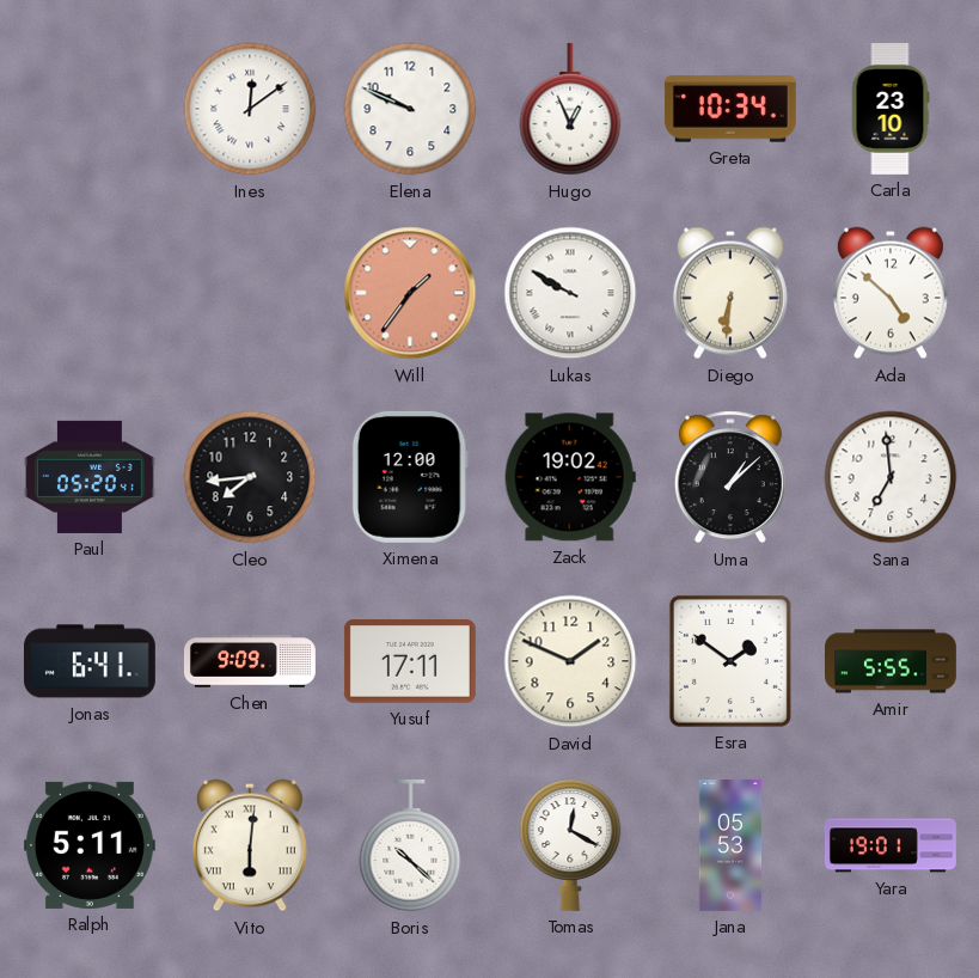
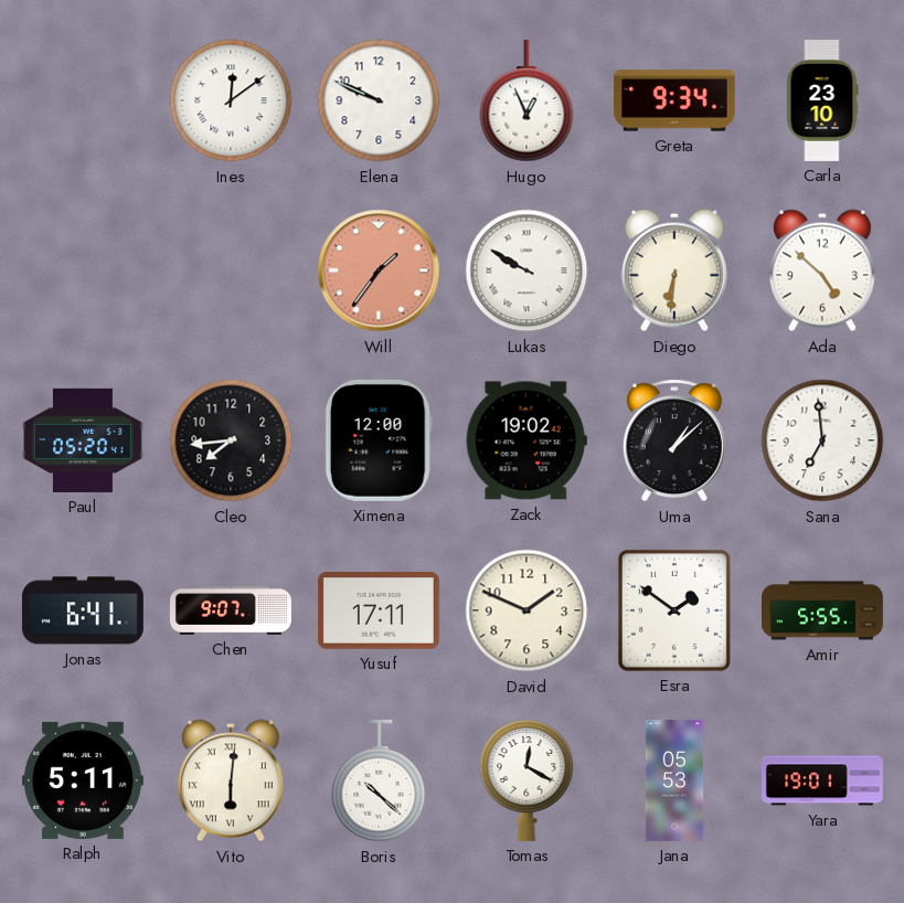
Greta: 10:34 -> 9:34
Chen: 9:09 -> 9:07
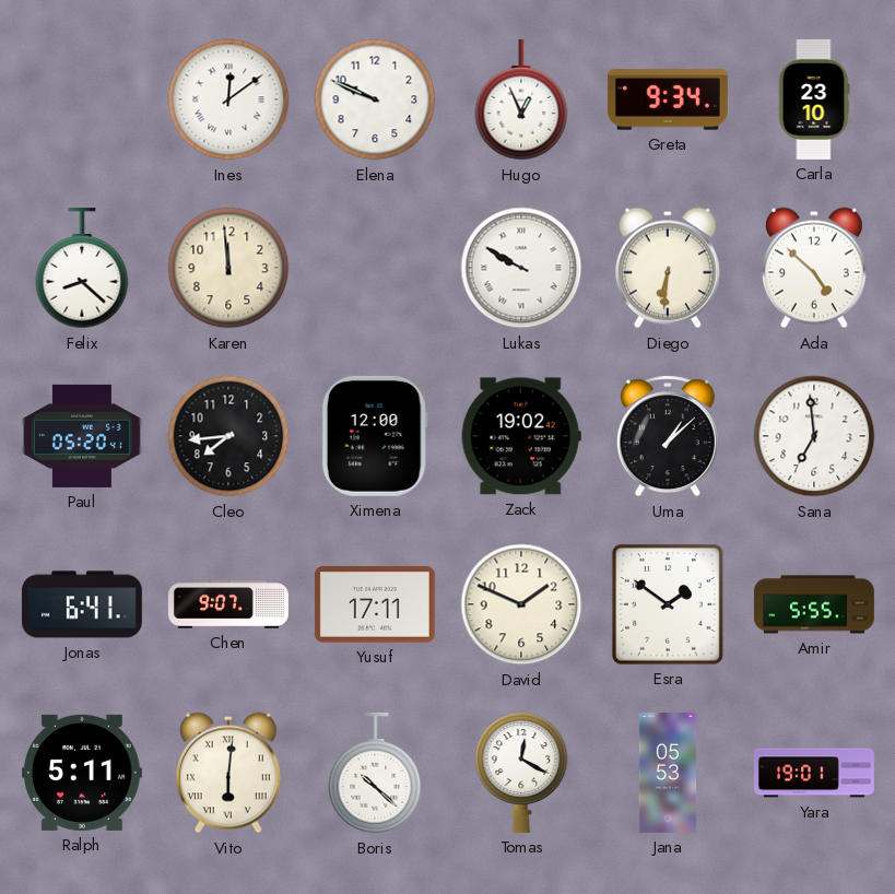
Felix: none -> 8:22
Karen: none -> 11:59
Will: 1:36 -> none
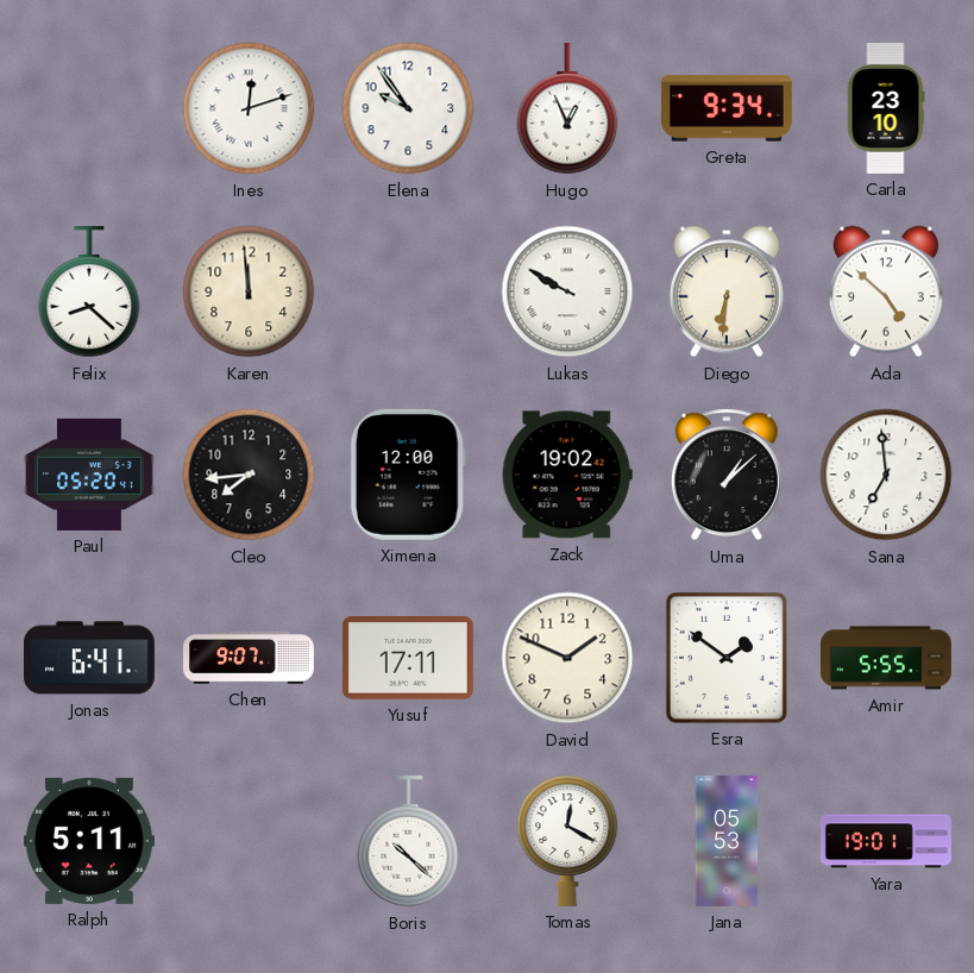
Ines: 12:09 -> 12:12
Elena: 9:49 -> 9:54
Vito: 6:01 -> none
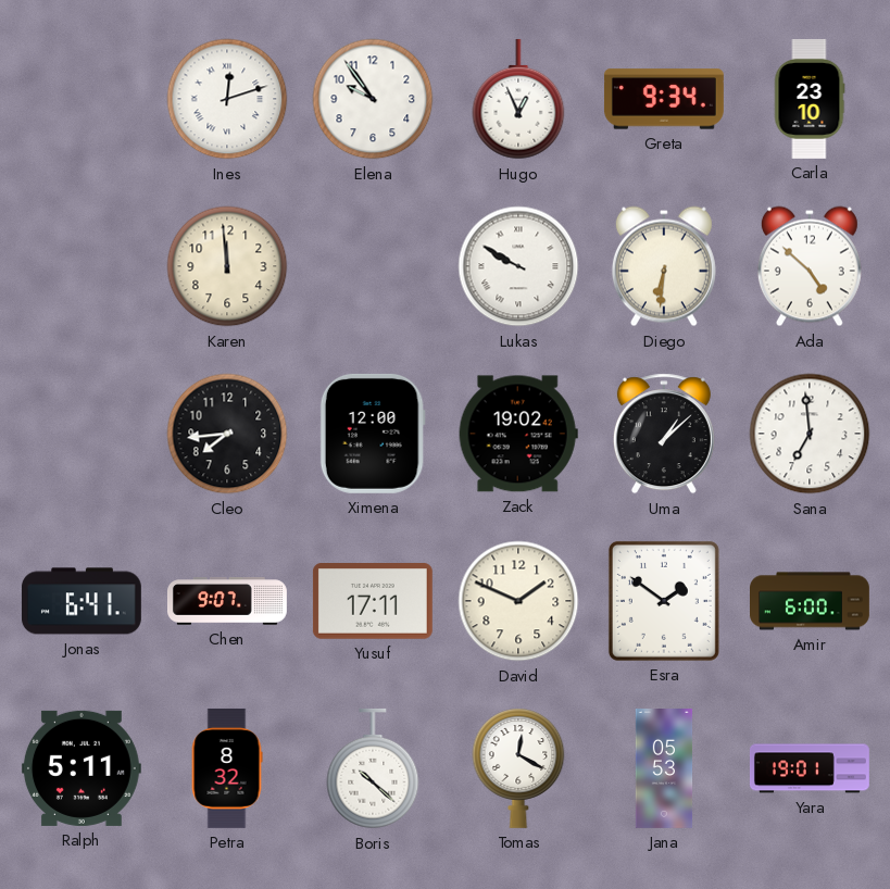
Felix: 8:22 -> none
Paul: 05:20 -> none
Amir: 5:55 -> 6:00
Petra: none -> 8:32
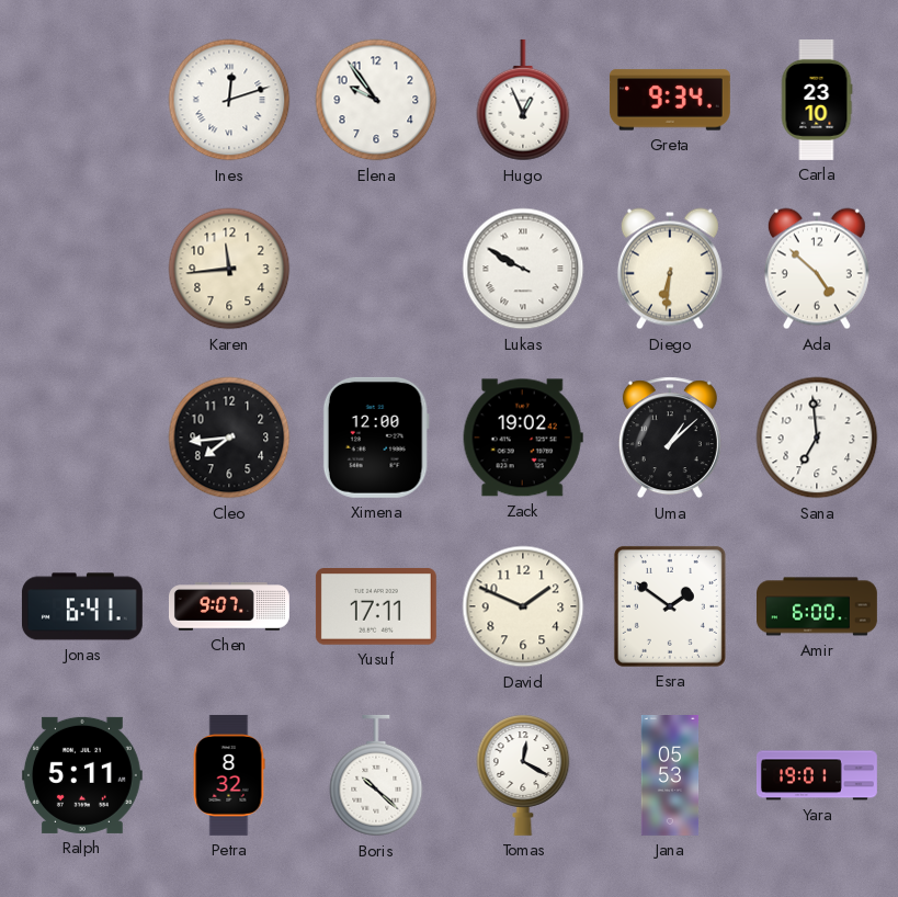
Karen: 11:59 -> 11:44
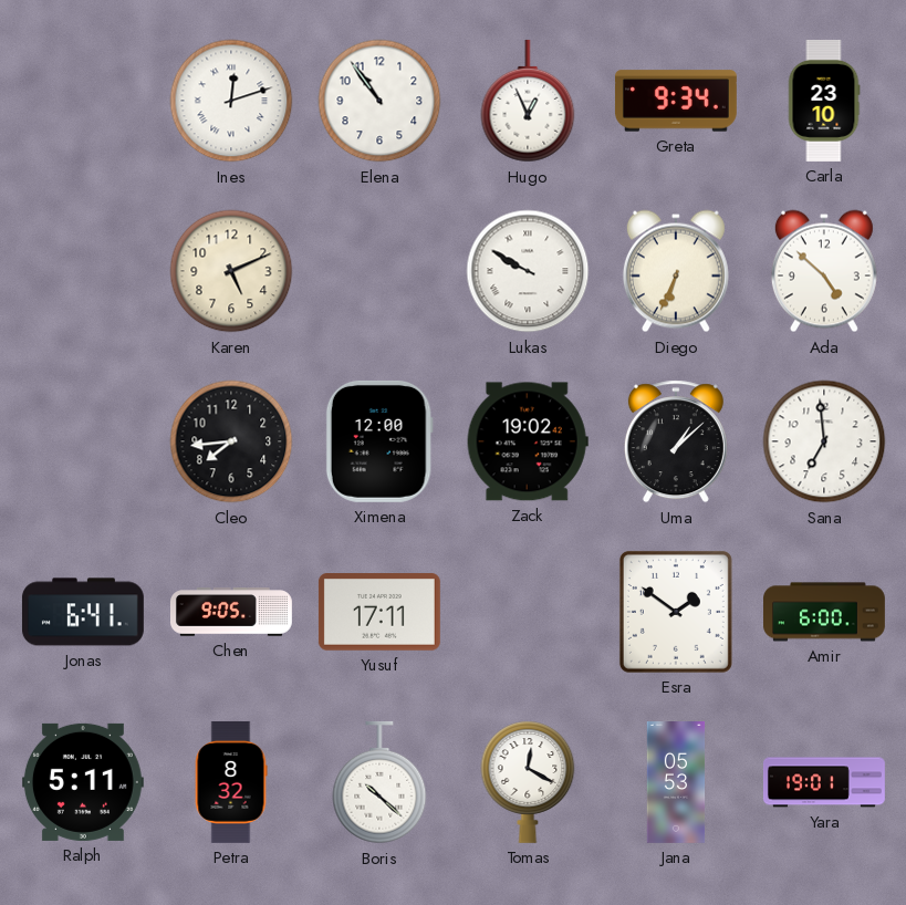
Elena: 9:54 -> 10:54
Karen: 11:44 -> 5:11
Diego: 6:31 -> 6:34
Chen: 9:07 -> 9:05
David: 1:49 -> none
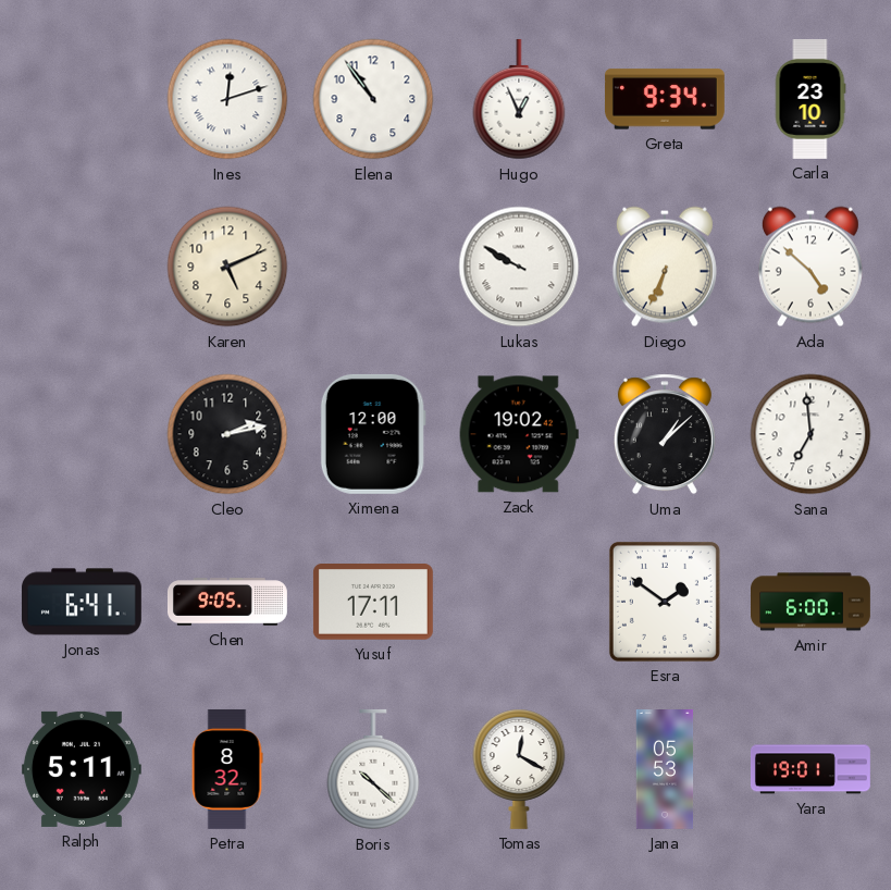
Cleo: 7:44 -> 2:13
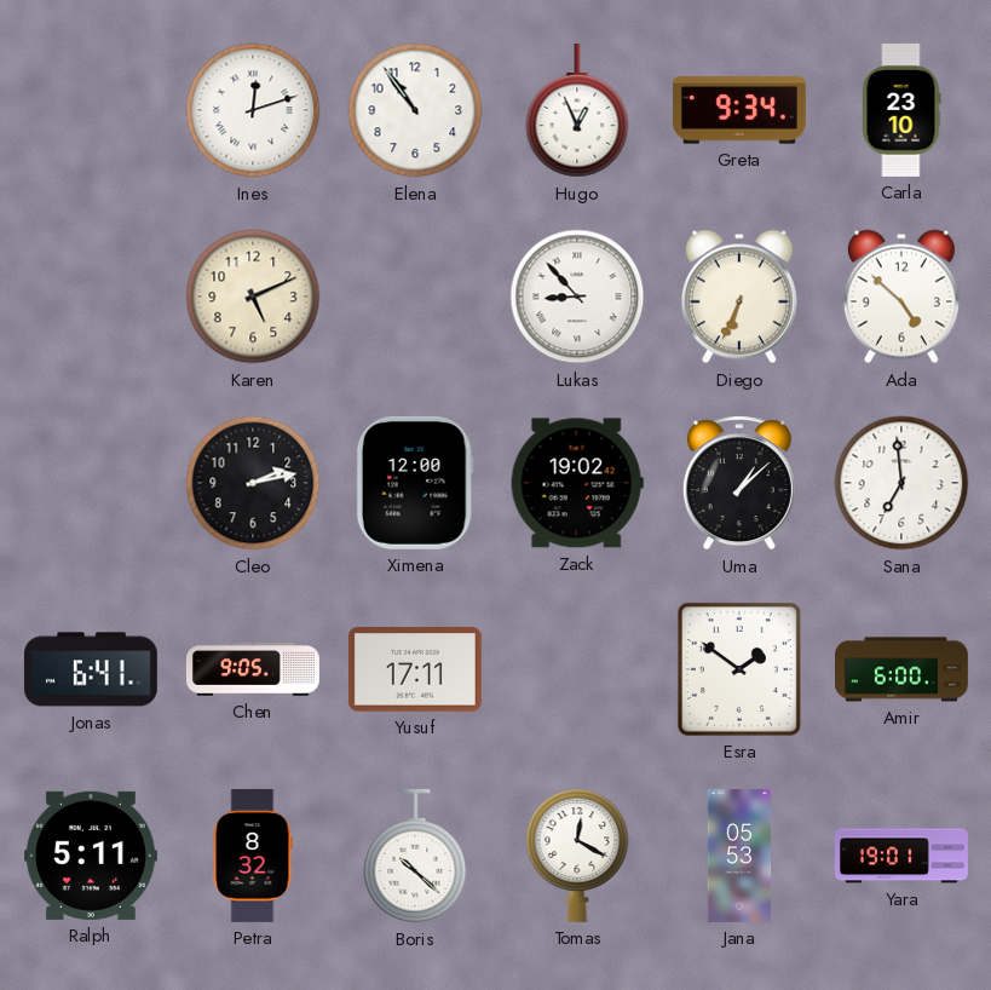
Lukas: 9:50 -> 8:53
